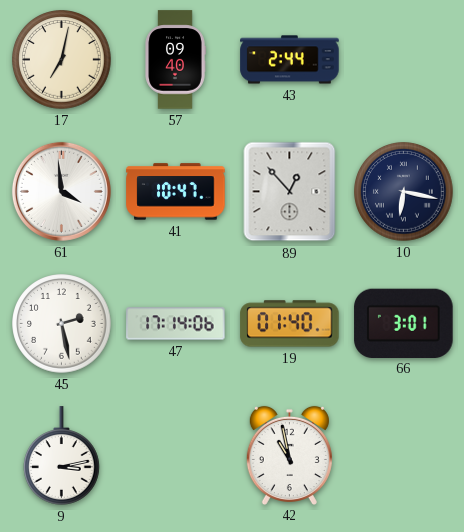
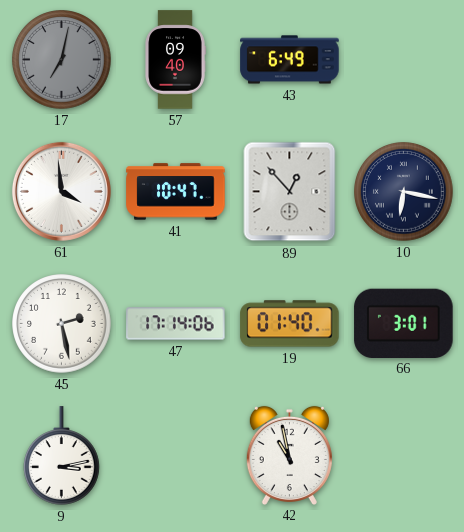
17 dial: cream -> grey
43: 2:44 -> 6:49
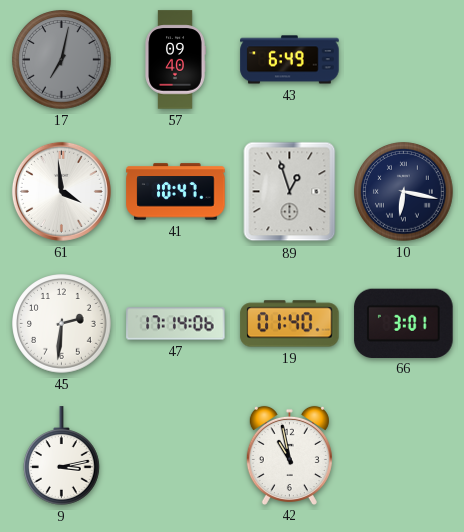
89: 12:53 -> 12:57
45: 2:28 -> 2:31
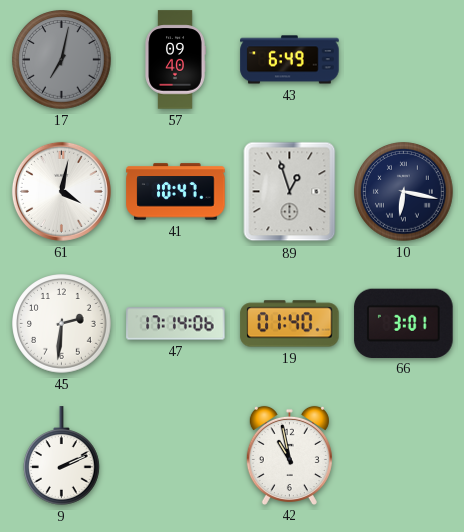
61: 3:59 -> 4:02
9: 3:13 -> 2:11
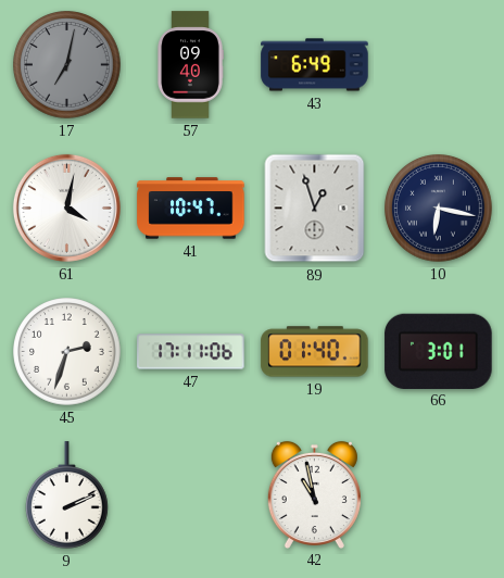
45: 2:31 -> 2:33
47: 17:14 -> 17:11
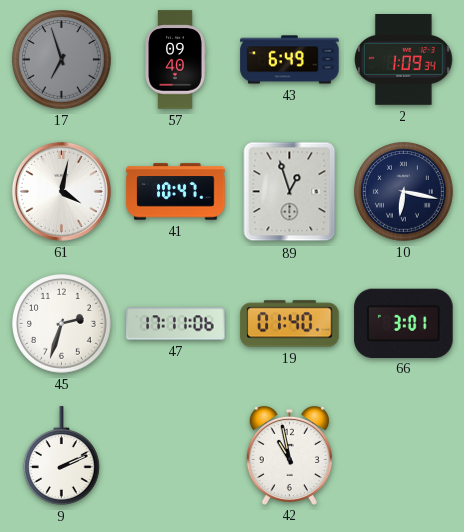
17: 7:02 -> 6:57
2: none -> 1:09
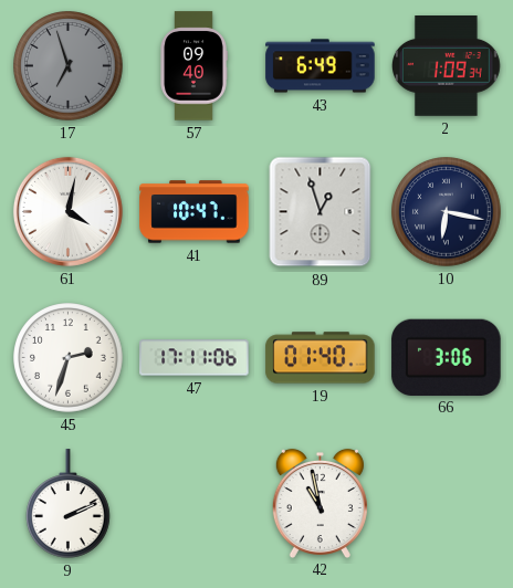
66: 3:01 -> 3:06
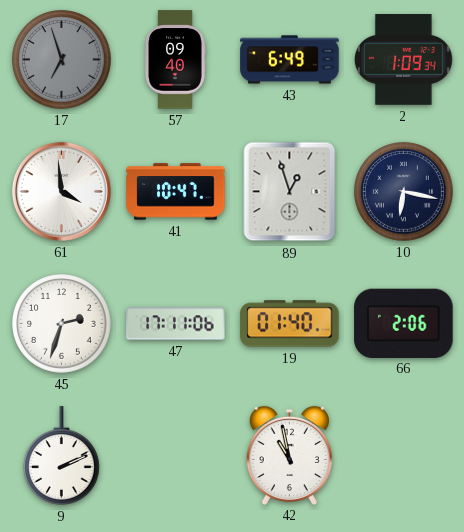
61: 4:02 -> 3:59
66: 3:06 -> 2:06
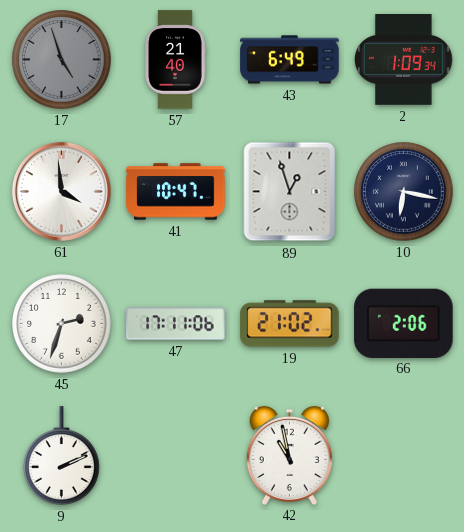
17: 6:57 -> 4:57
57: 09:40 -> 21:40
19: 01:40 -> 21:02
